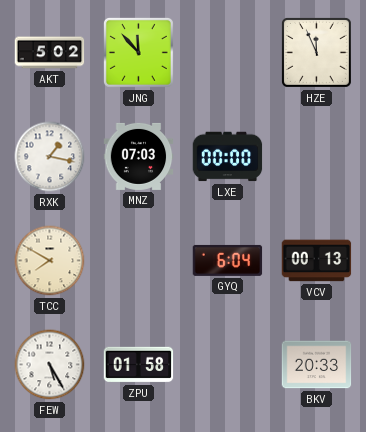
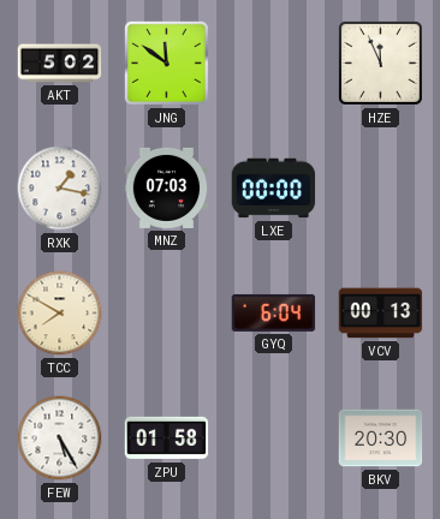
JNG: 11:53 -> 11:51
BKV: 20:33 -> 20:30
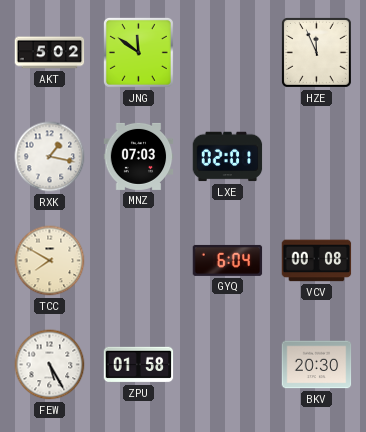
LXE: 00:00 -> 02:01
VCV: 00:13 -> 00:08
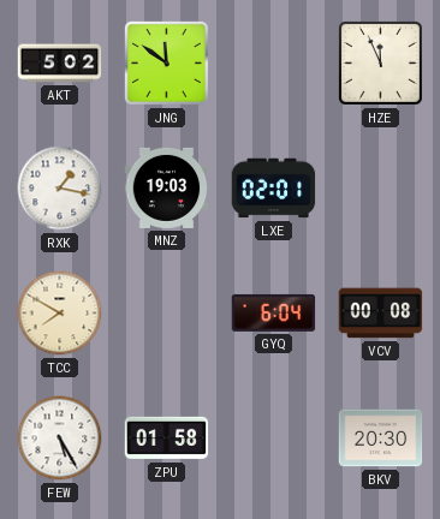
MNZ: 07:03 -> 19:03
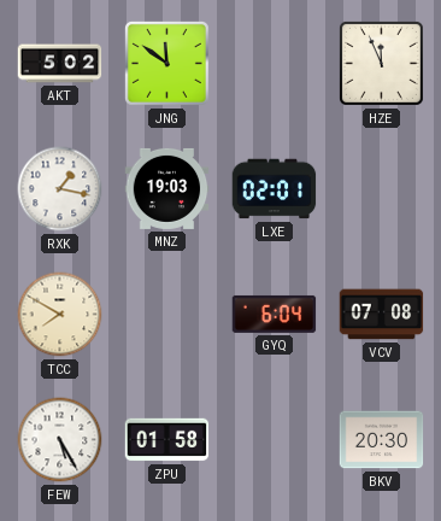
VCV: 00:08 -> 07:08
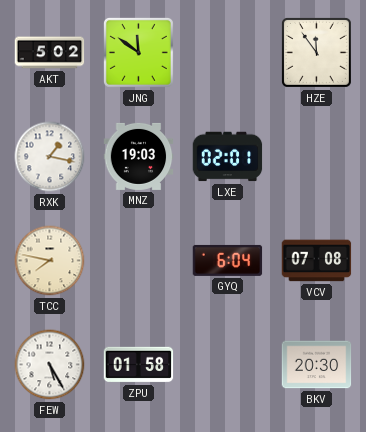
HZE: 11:56 -> 11:54
TCC: 7:50 -> 7:47
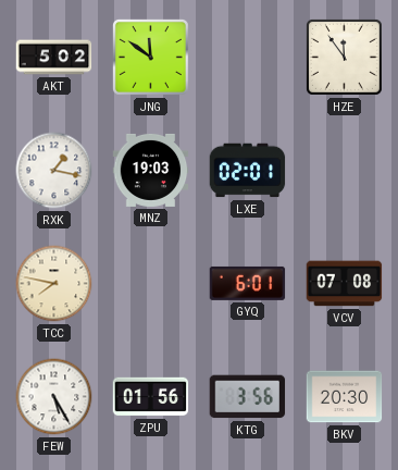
GYQ: 6:04 -> 6:01
ZPU: 01:58 -> 01:56
KTG: none -> 3:56
